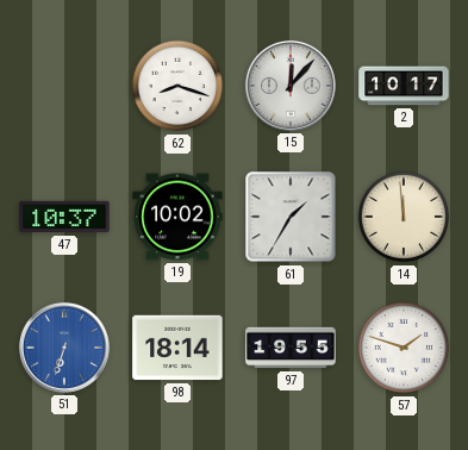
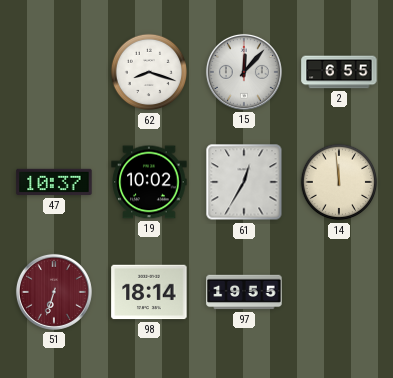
2: 10:17 -> 6:55
61: 1:35 -> 12:35
51 dial: blue -> burgundy
57: 1:48 -> none
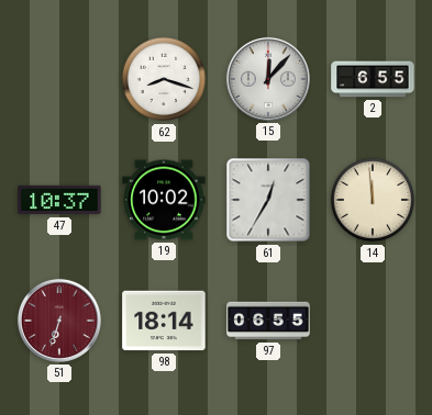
97: 19:55 -> 06:55
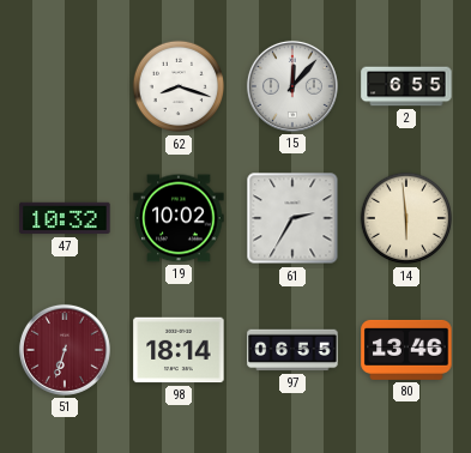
47: 10:37 -> 10:32
61: 12:35 -> 2:35
14: 11:59 -> 5:59
80: none -> 13:46
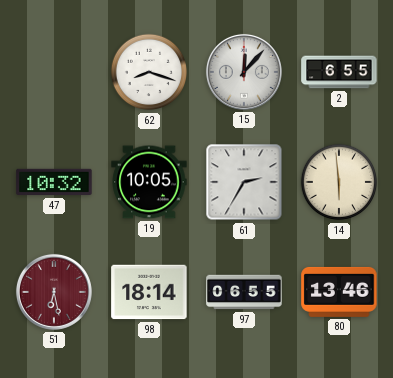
19: 10:02 -> 10:05
51: 6:33 -> 6:28
